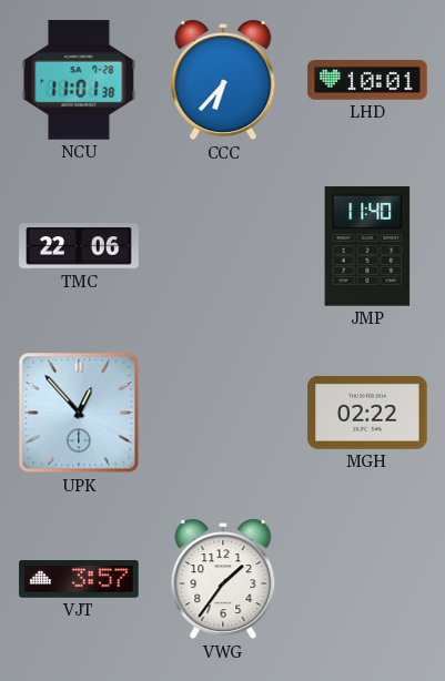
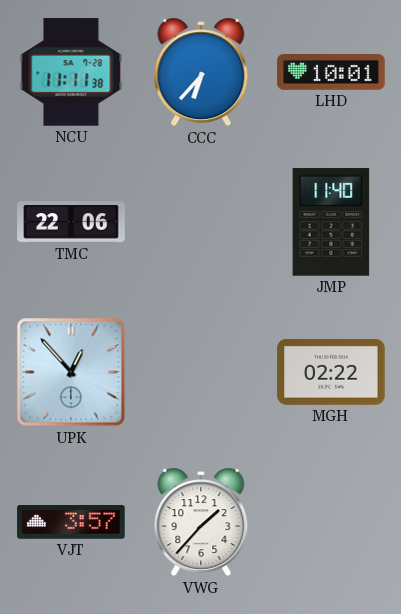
NCU: 11:01 -> 11:11
VWG: 1:36 -> 1:37
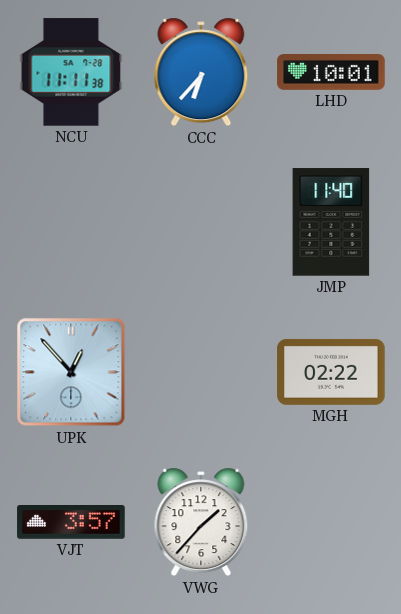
TMC: 22:06 -> none
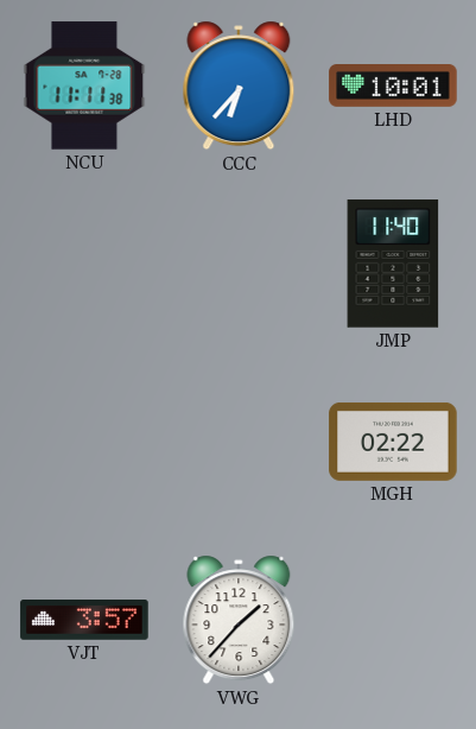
UPK: 12:53 -> none
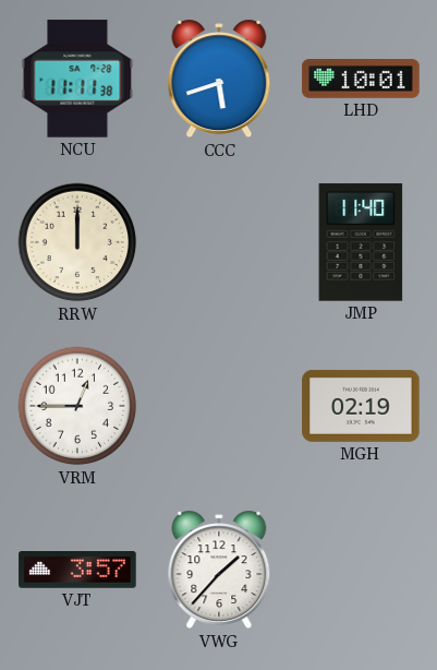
CCC: 6:37 -> 5:42
RRW: none -> 12:00
VRM: none -> 12:45
MGH: 02:22 -> 02:19
